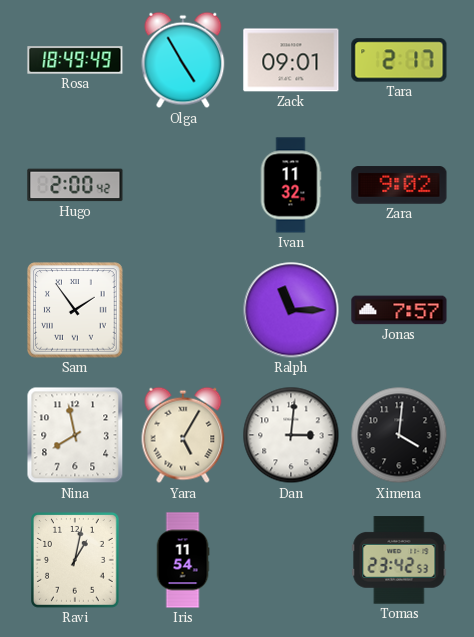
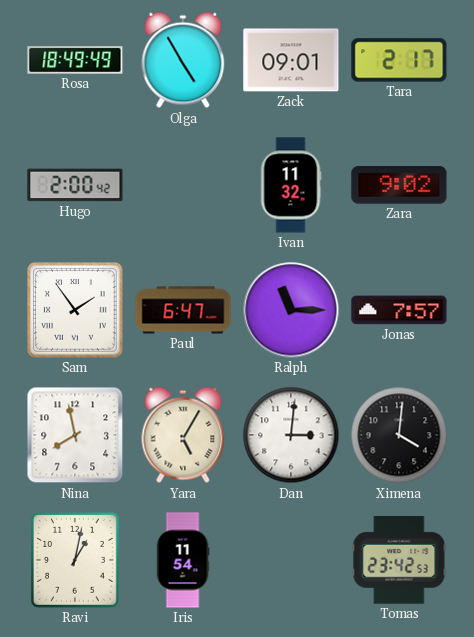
Paul: none -> 6:47
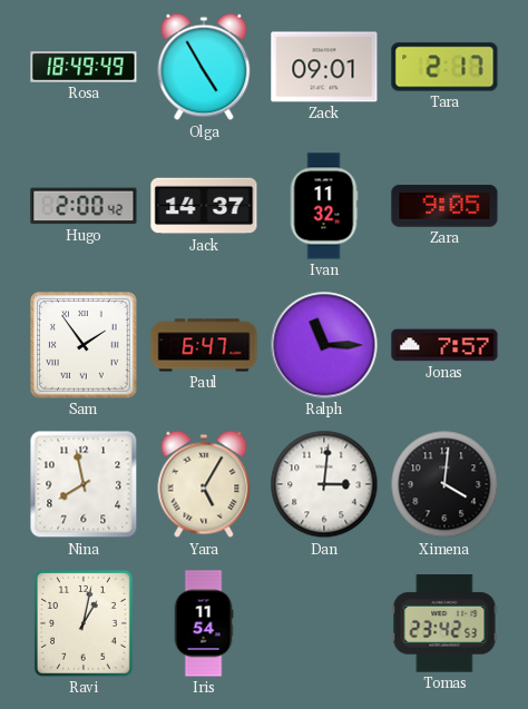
Jack: none -> 14:37
Zara: 9:02 -> 9:05
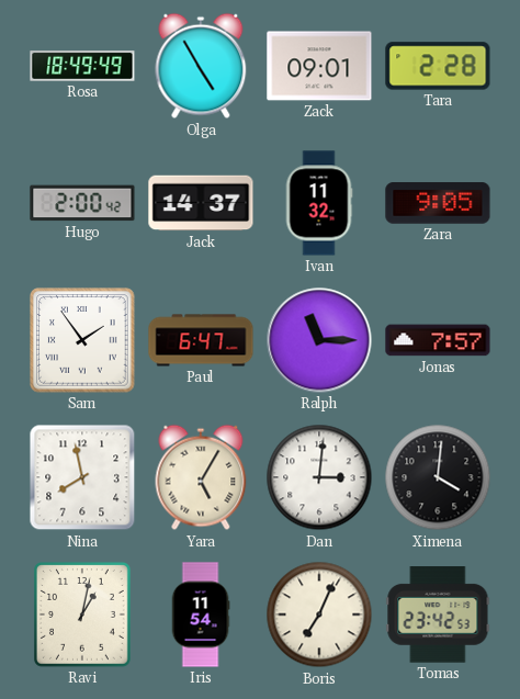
Tara: 2:17 -> 2:28
Boris: none -> 7:04
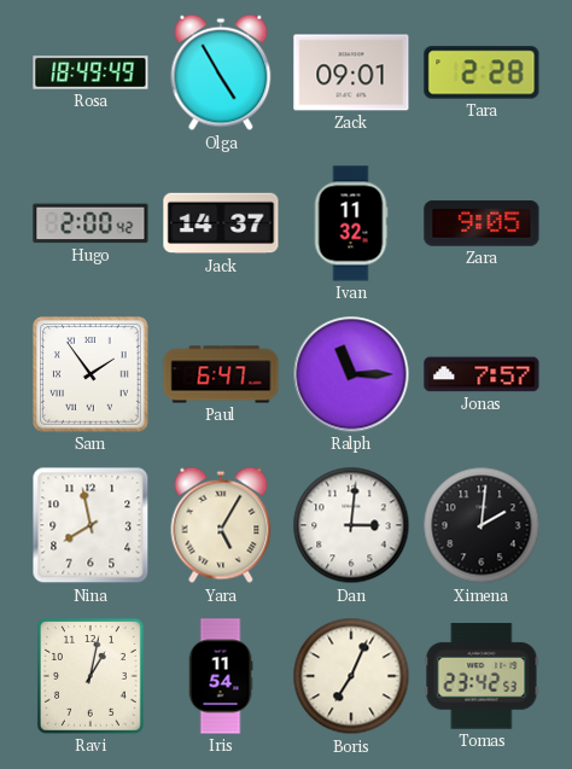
Ximena: 4:01 -> 2:01
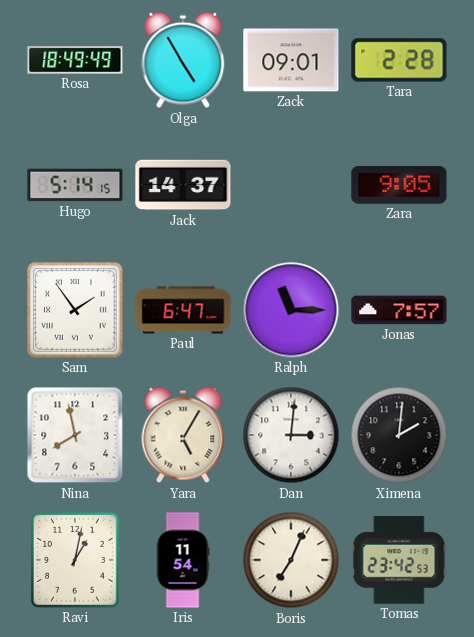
Hugo: 2:00 -> 5:14
Ivan: 11:32 -> none
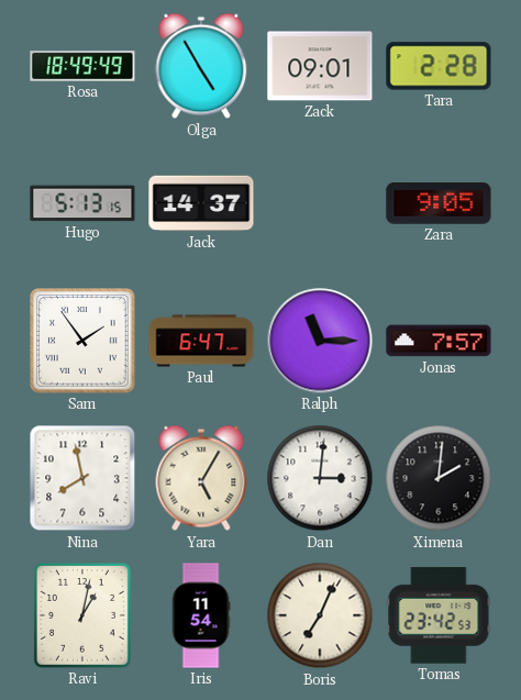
Hugo: 5:14 -> 5:13
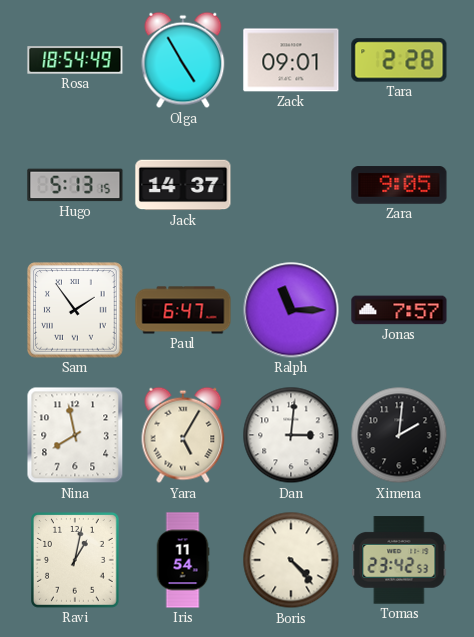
Rosa: 18:49 -> 18:54
Boris: 7:04 -> 4:23
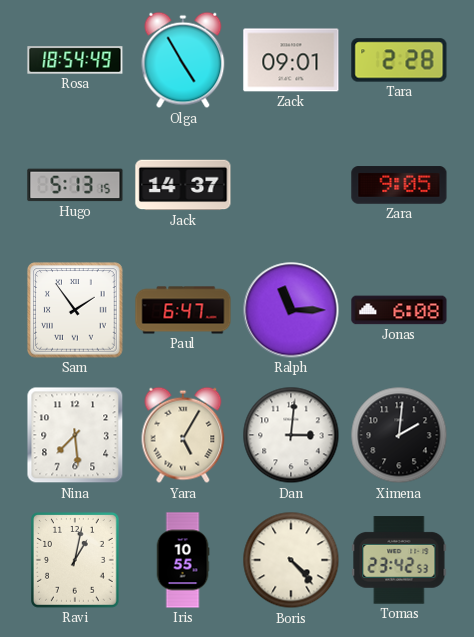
Jonas: 7:57 -> 6:08
Nina: 7:58 -> 7:29
Iris: 11:54 -> 10:55
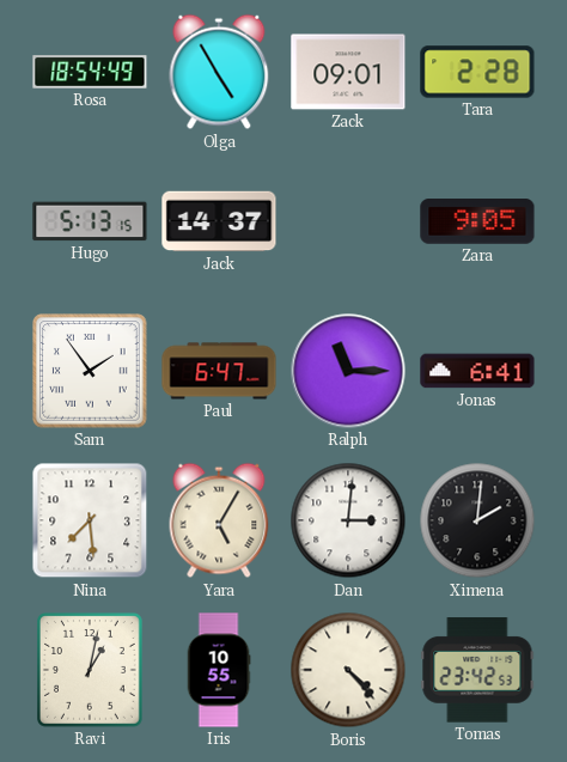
Jonas: 6:08 -> 6:41
